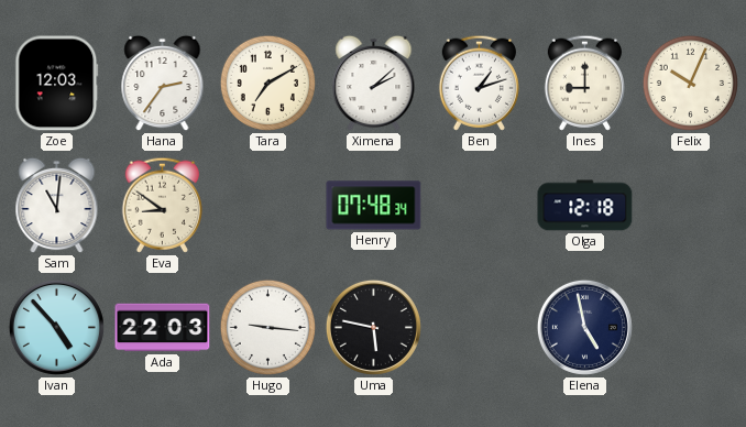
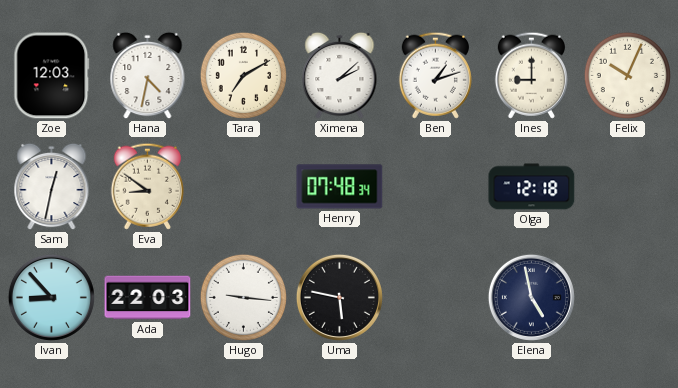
Hana: 2:36 -> 4:32
Sam: 11:01 -> 12:32
Ivan: 4:53 -> 8:53
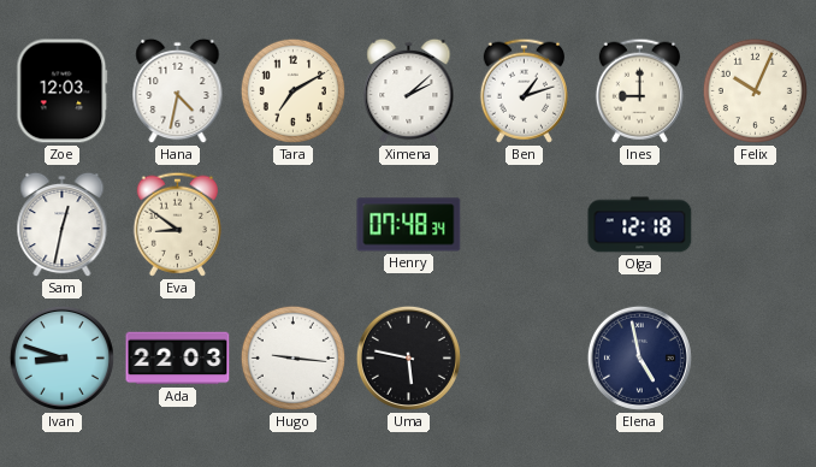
Ivan: 8:53 -> 8:48
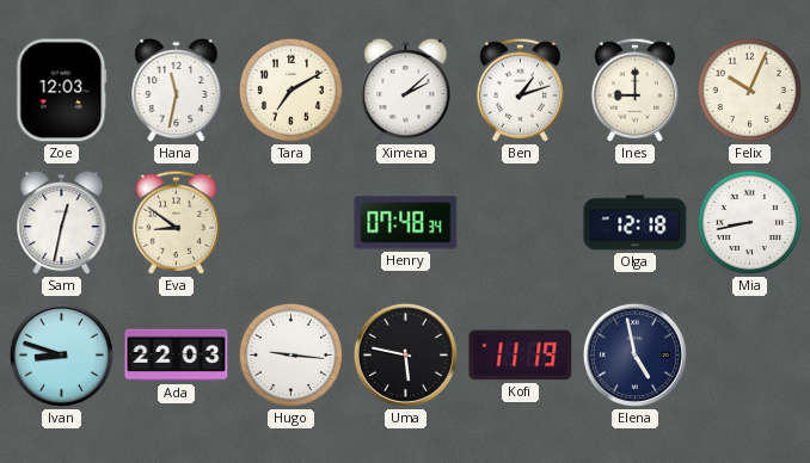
Hana: 4:32 -> 11:32
Mia: none -> 8:43
Kofi: none -> 11:19
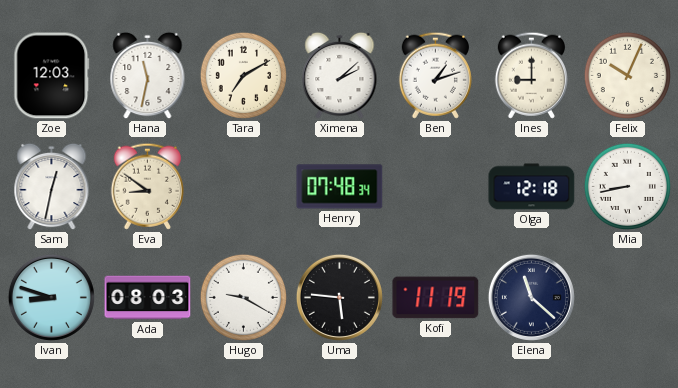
Ada: 22:03 -> 08:03
Hugo: 9:16 -> 9:20
Uma: 5:47 -> 5:46
Elena: 4:58 -> 11:22
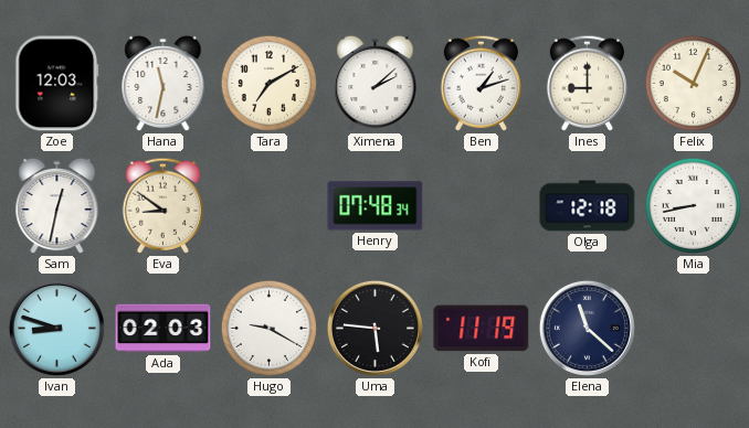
Ada: 08:03 -> 02:03
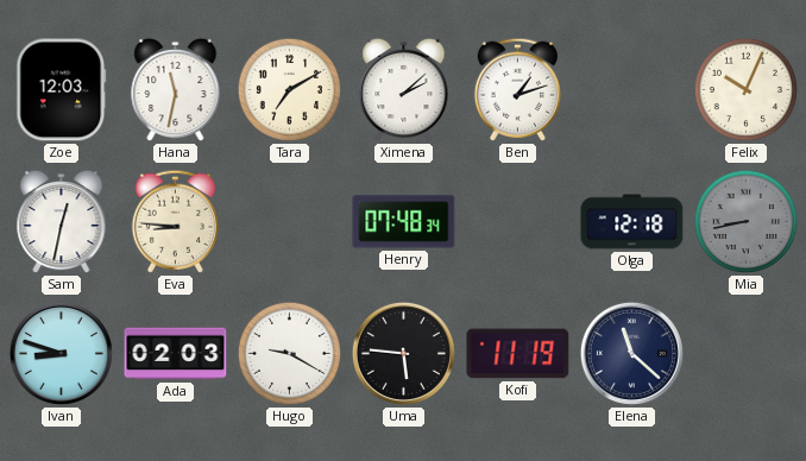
Ines: 9:00 -> none
Eva: 8:51 -> 8:46
Mia dial: white -> grey
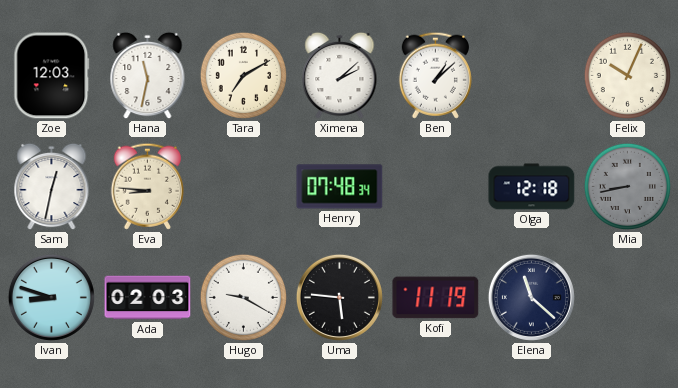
Ben: 1:12 -> 1:08
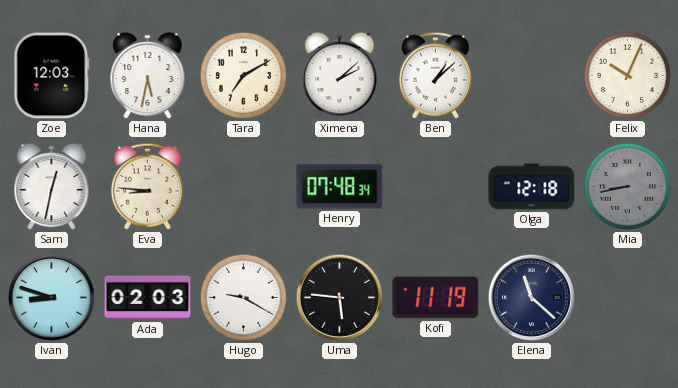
Hana: 11:32 -> 5:32
